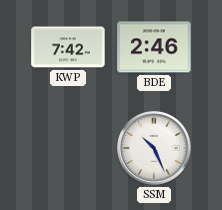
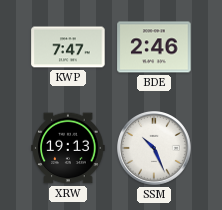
KWP: 7:42 -> 7:47
XRW: none -> 19:13
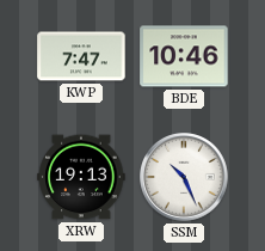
BDE: 2:46 -> 10:46
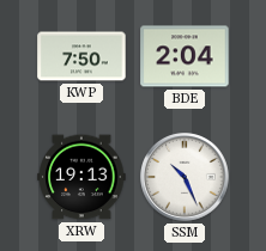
KWP: 7:47 -> 7:50
BDE: 10:46 -> 2:04
